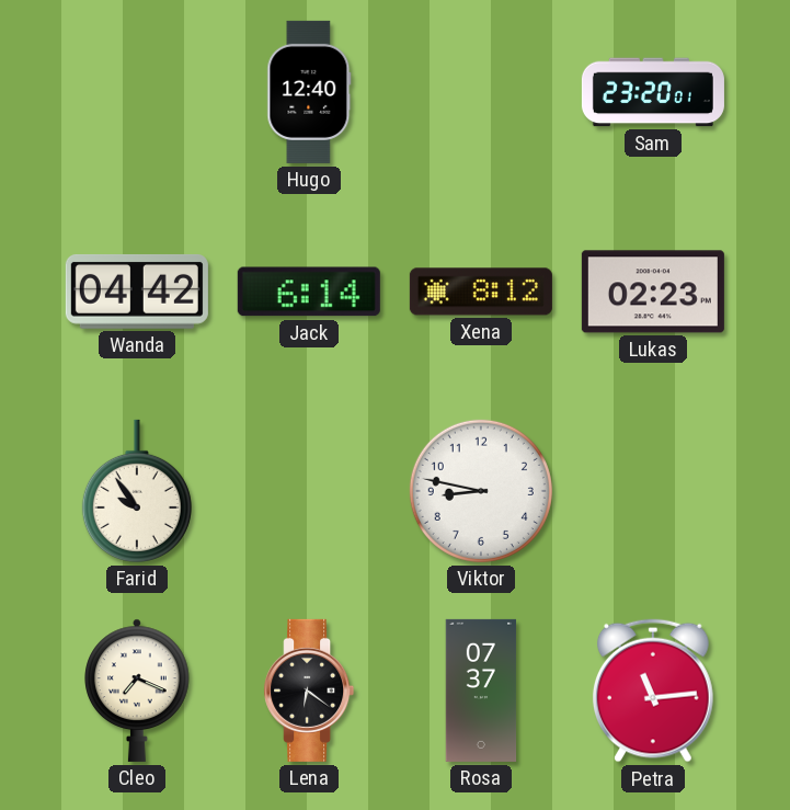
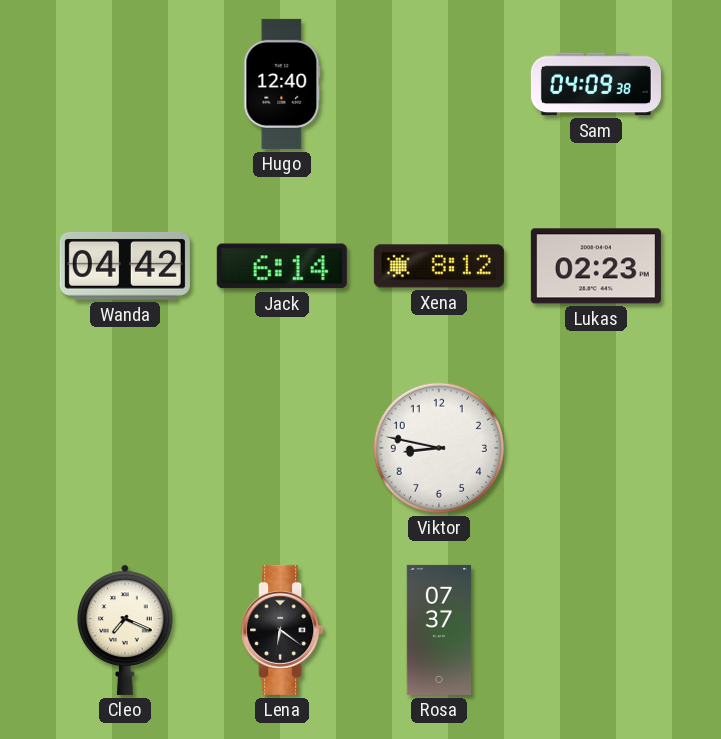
Sam: 23:20 -> 04:09
Farid: 9:54 -> none
Petra: 11:14 -> none
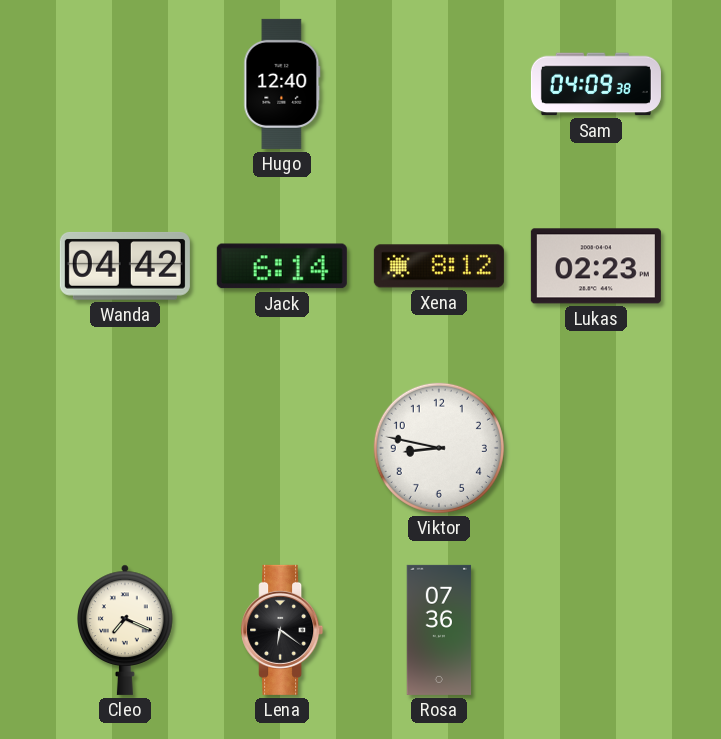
Rosa: 07:37 -> 07:36
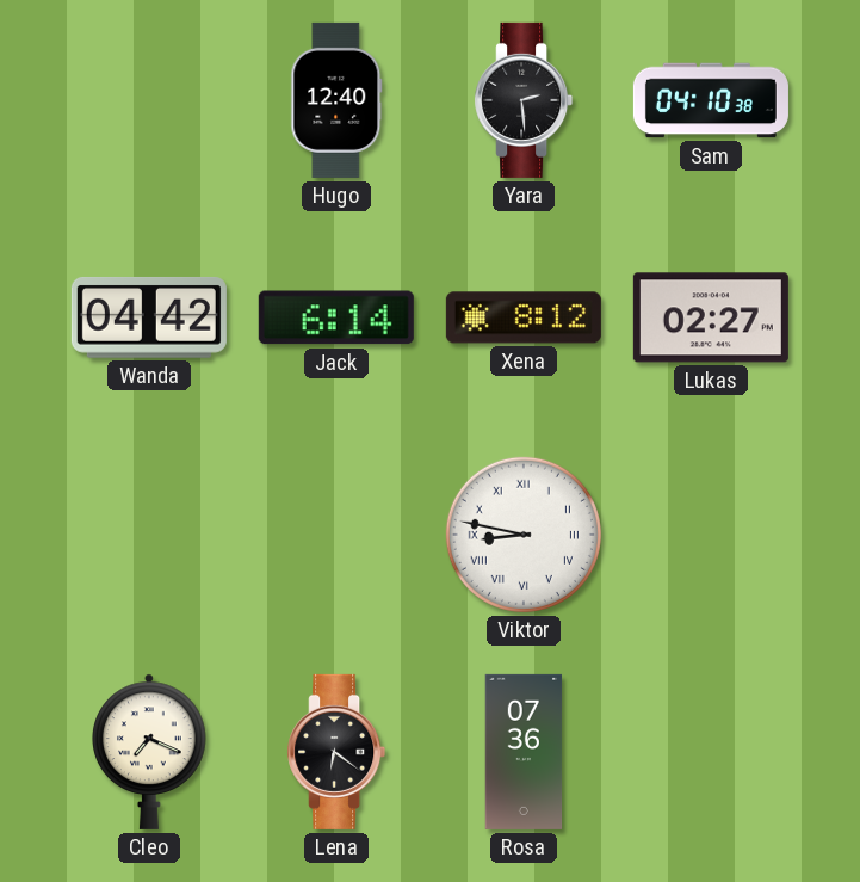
Yara: none -> 2:29
Sam: 04:09 -> 04:10
Lukas: 02:23 -> 02:27
Viktor numerals: Arabic -> Roman
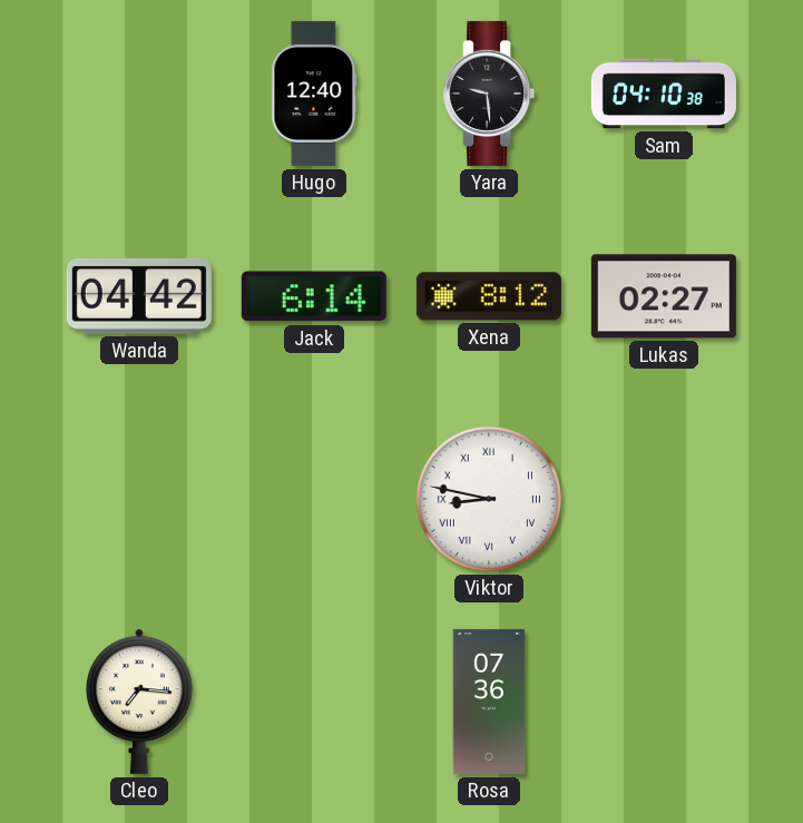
Yara: 2:29 -> 9:29
Cleo: 7:19 -> 7:16
Lena: 6:21 -> none
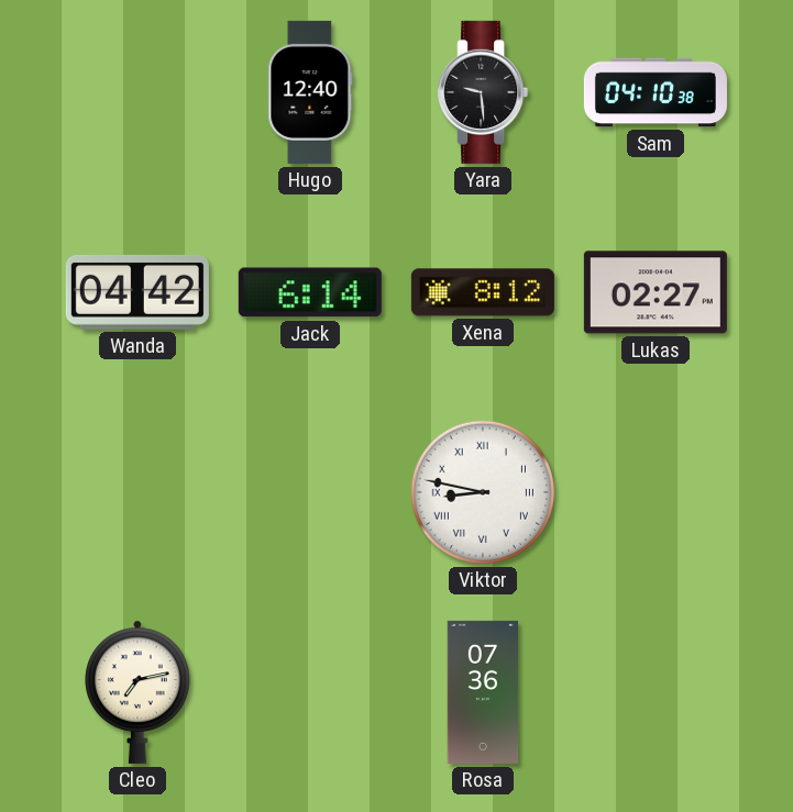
Cleo: 7:16 -> 7:13
